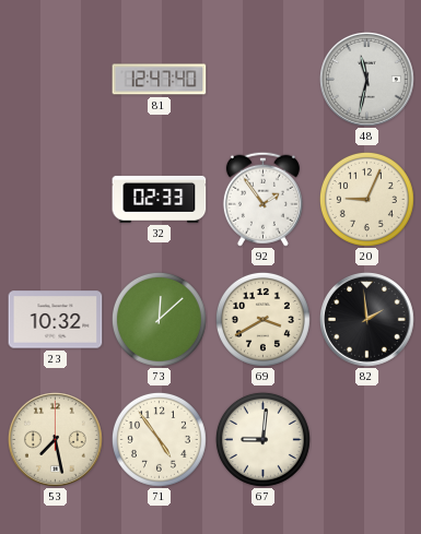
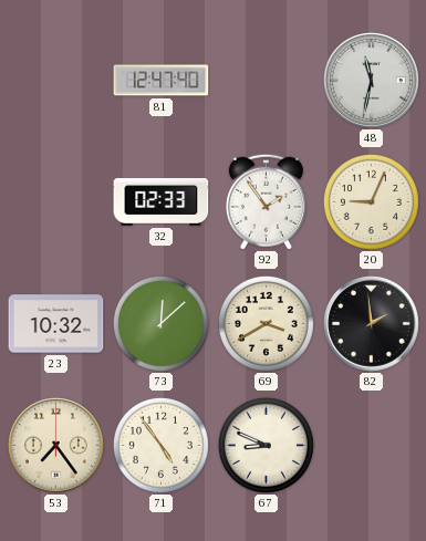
53: 7:28 -> 7:24
67: 9:01 -> 8:49
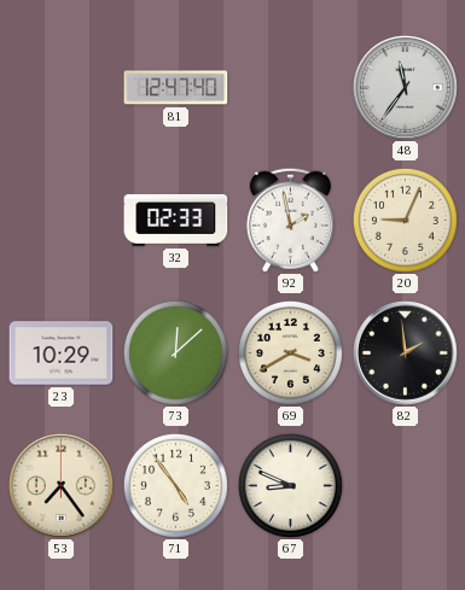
48: 11:32 -> 11:36
92: 1:54 -> 1:58
23: 10:32 -> 10:29
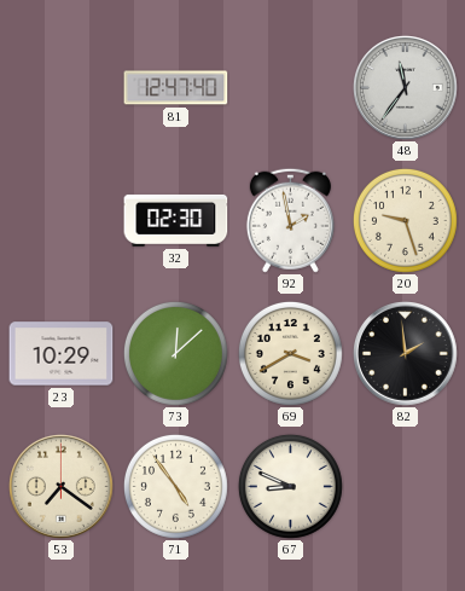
32: 02:33 -> 02:30
20: 9:04 -> 9:27
53: 7:24 -> 7:21
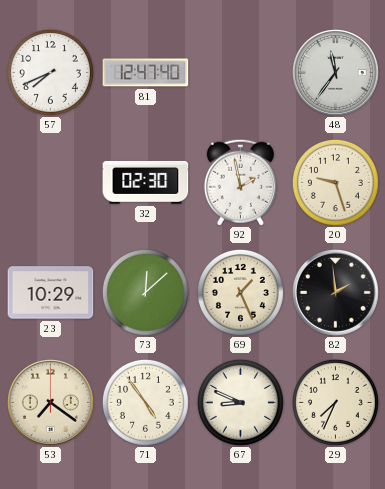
57: none -> 7:41
69: 3:40 -> 1:26
29: none -> 7:34
